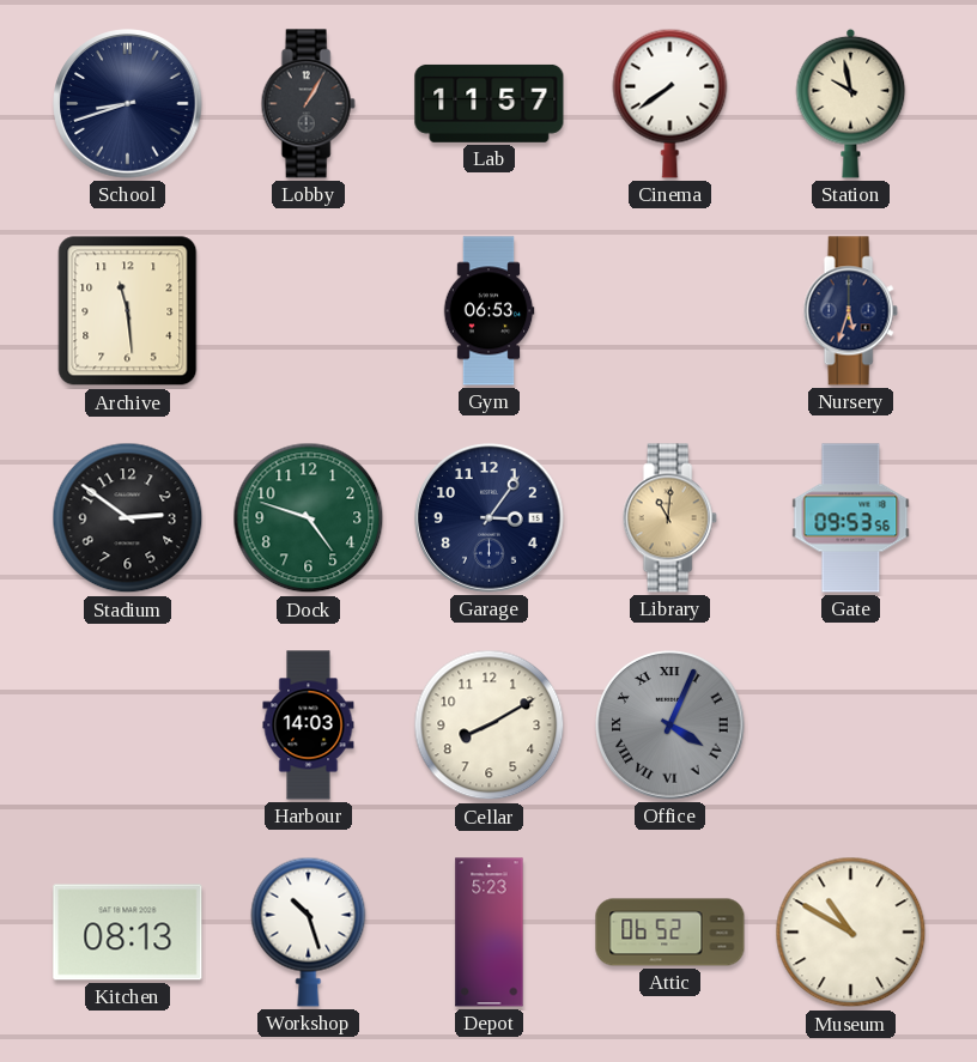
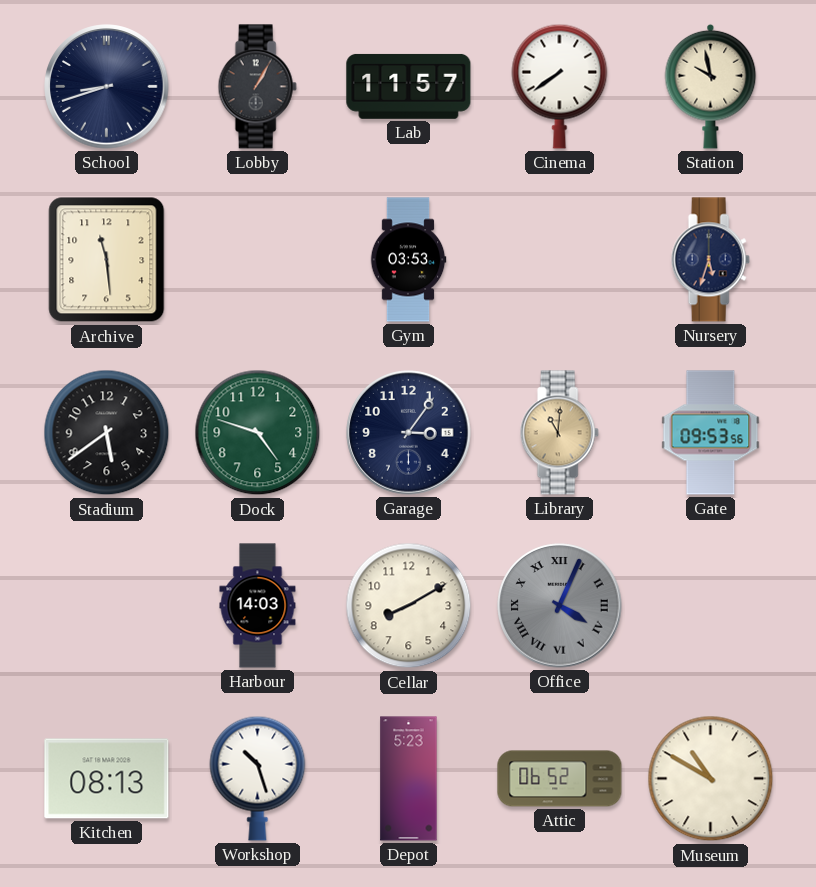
Gym: 06:53 -> 03:53
Stadium: 2:51 -> 5:39
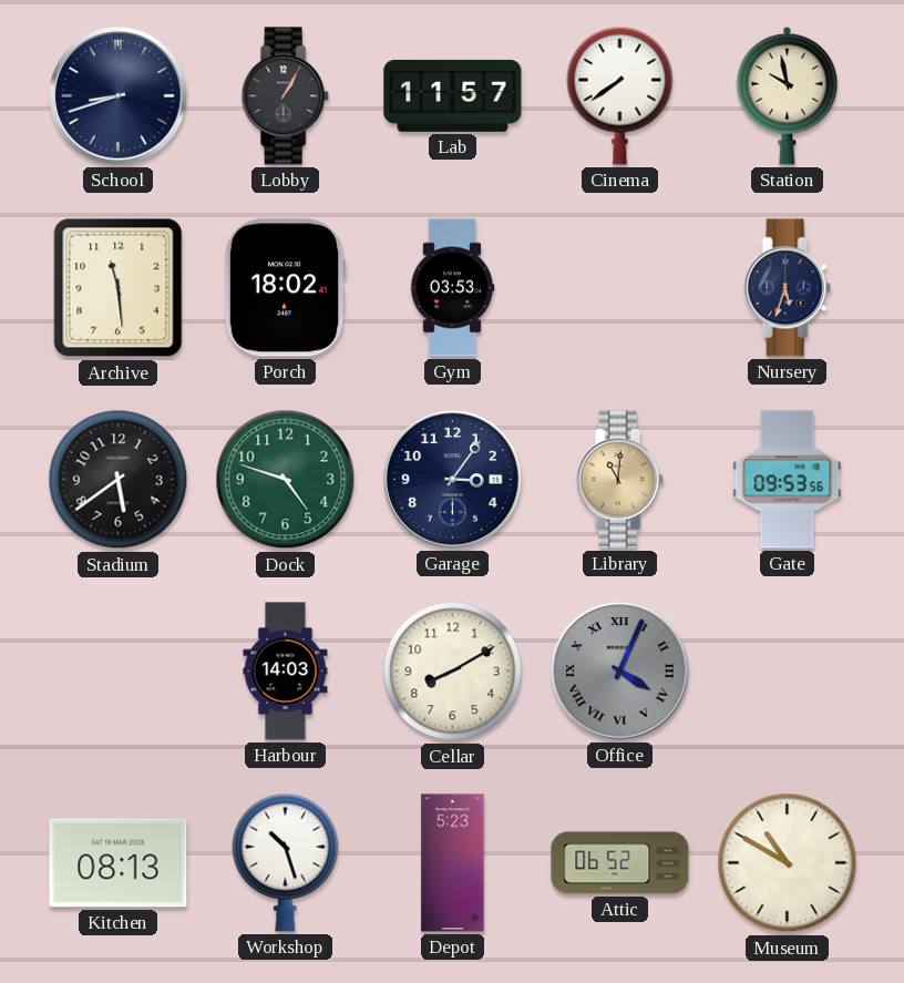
Porch: none -> 18:02
